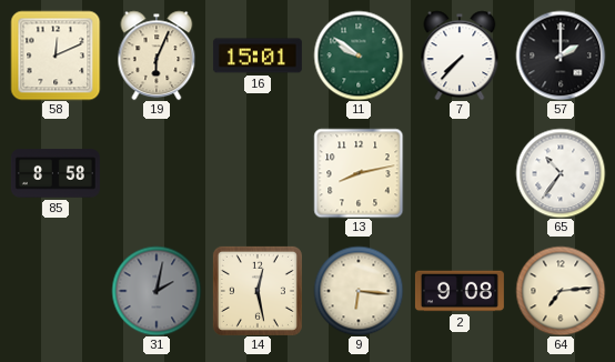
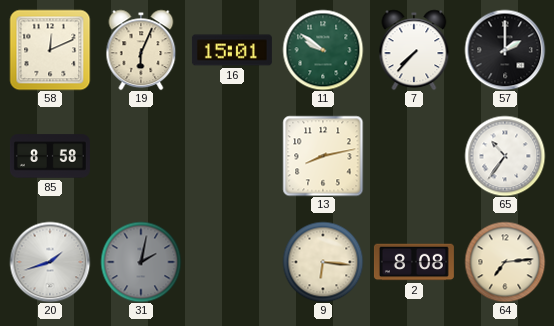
20: none -> 1:42
14: 12:28 -> none
2: 9:08 -> 8:08
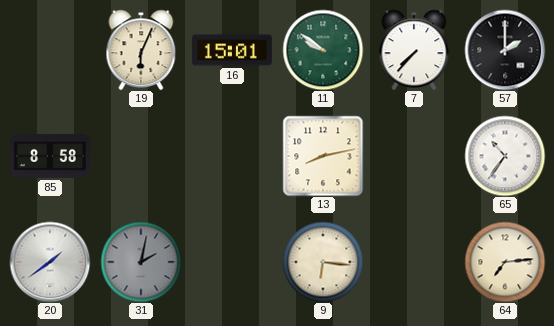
58: 12:11 -> none
20: 1:42 -> 1:39
2: 8:08 -> none
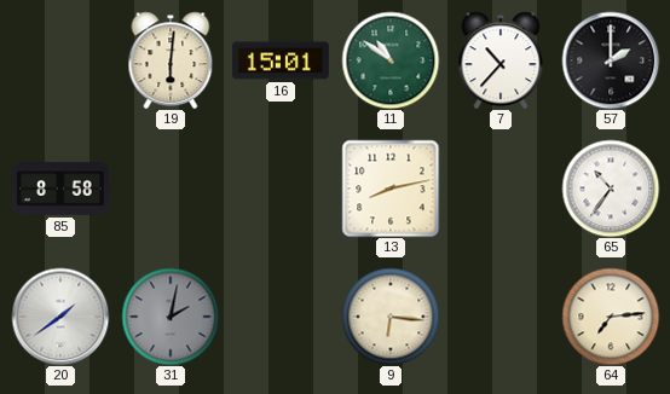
19: 6:04 -> 6:01
11: 9:51 -> 10:51
7: 7:37 -> 10:37
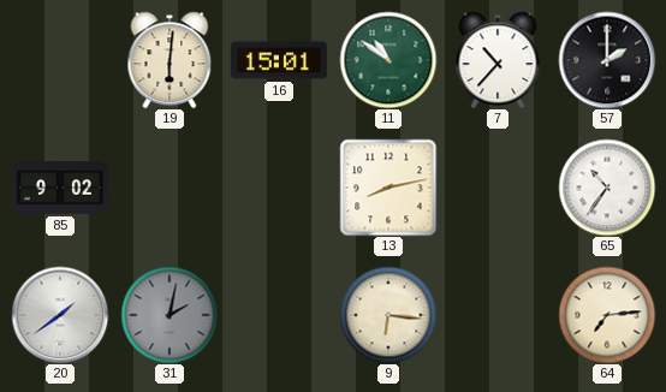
85: 8:58 -> 9:02
